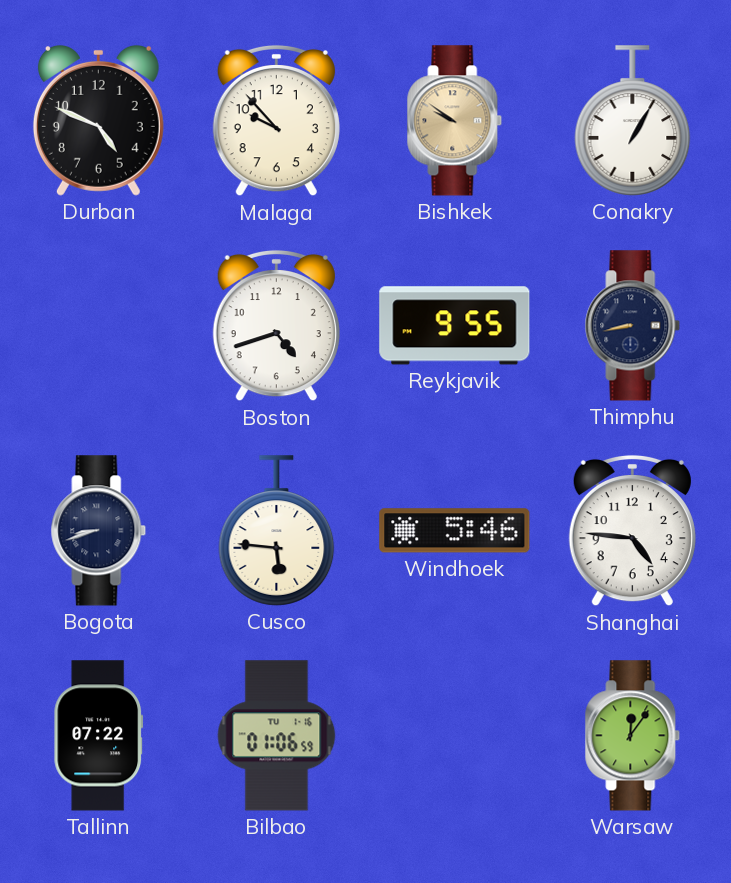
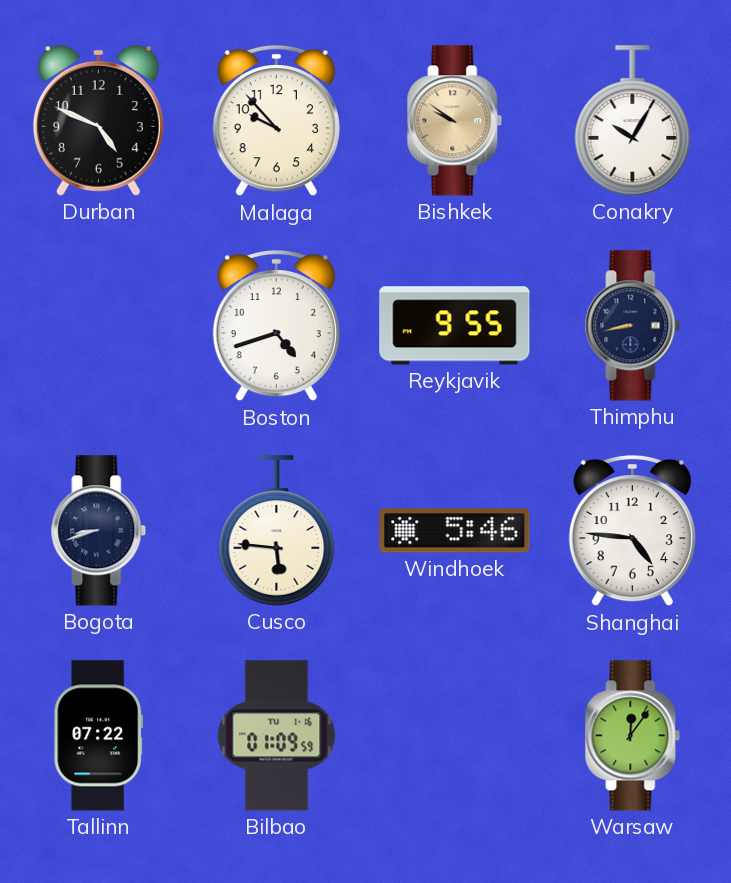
Conakry: 1:05 -> 10:05
Bilbao: 01:06 -> 01:09
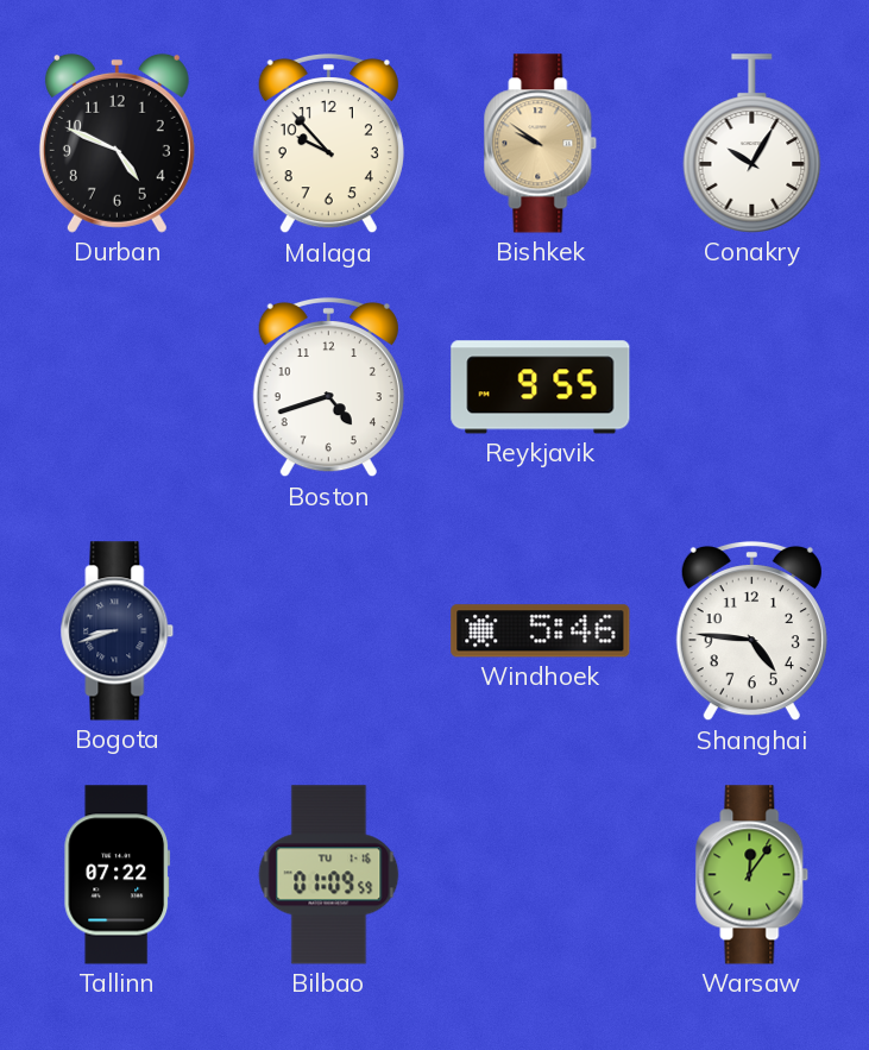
Thimphu: 8:43 -> none
Cusco: 5:46 -> none
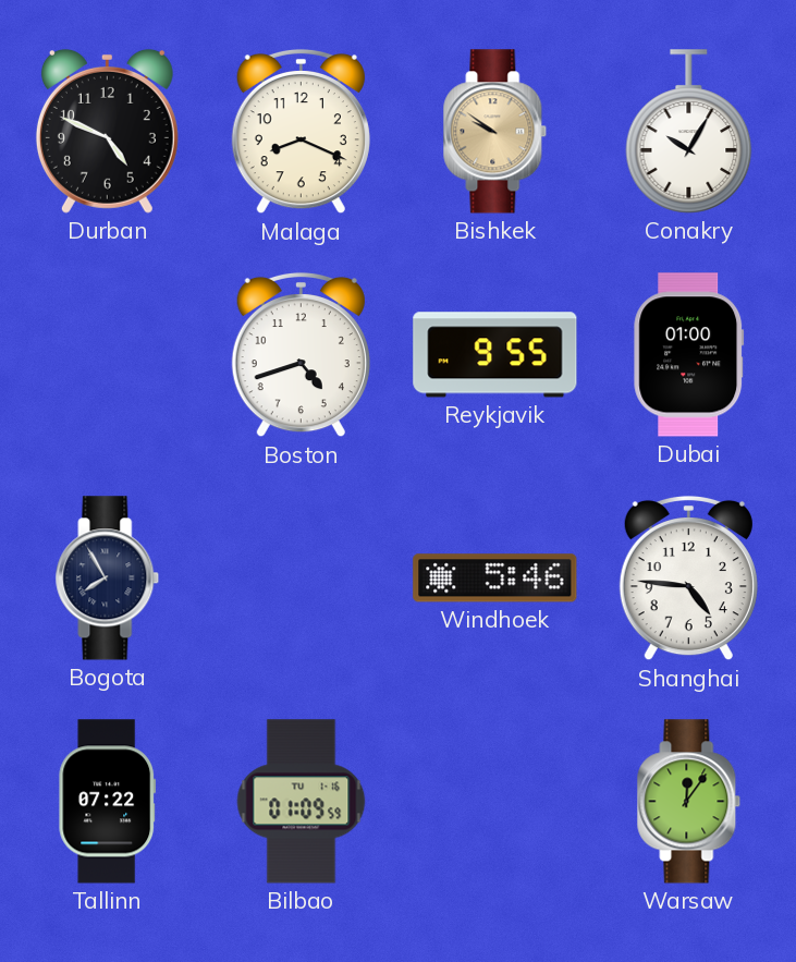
Malaga: 9:53 -> 8:19
Dubai: none -> 01:00
Bogota: 8:42 -> 7:55
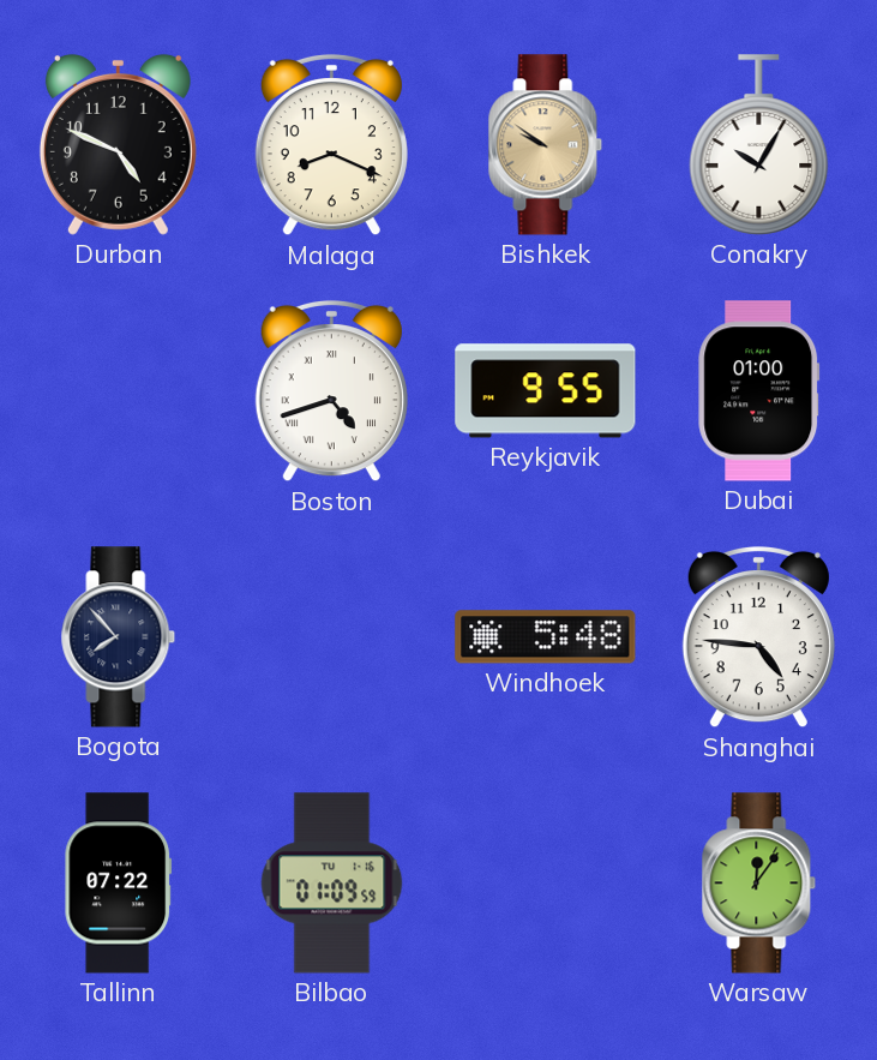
Boston numerals: Arabic -> Roman
Bogota: 7:55 -> 7:53
Windhoek: 5:46 -> 5:48
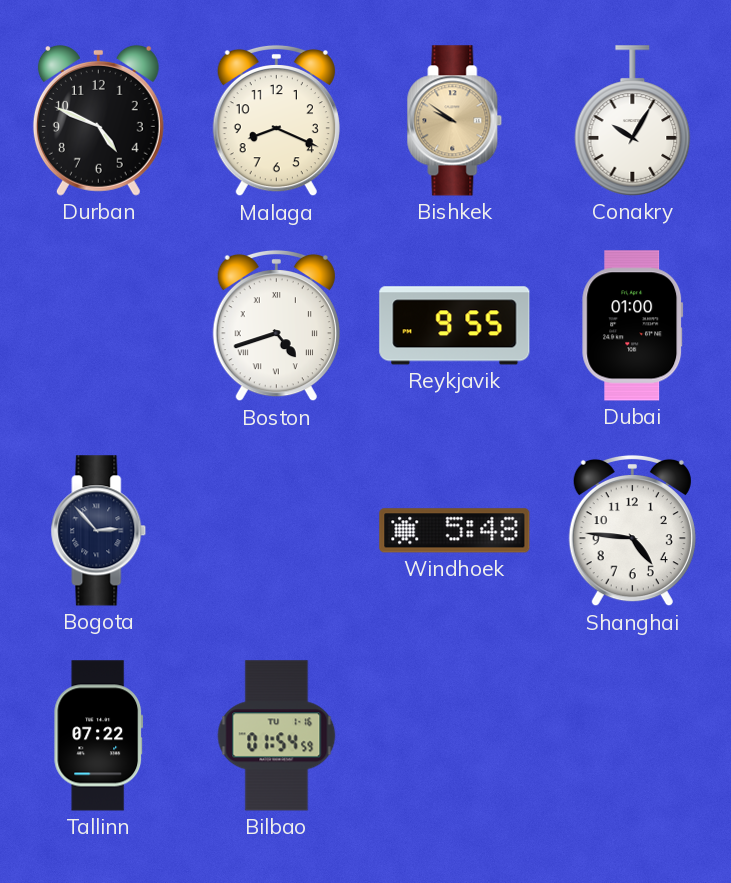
Bogota: 7:53 -> 2:53
Bilbao: 01:09 -> 01:54
Warsaw: 12:06 -> none
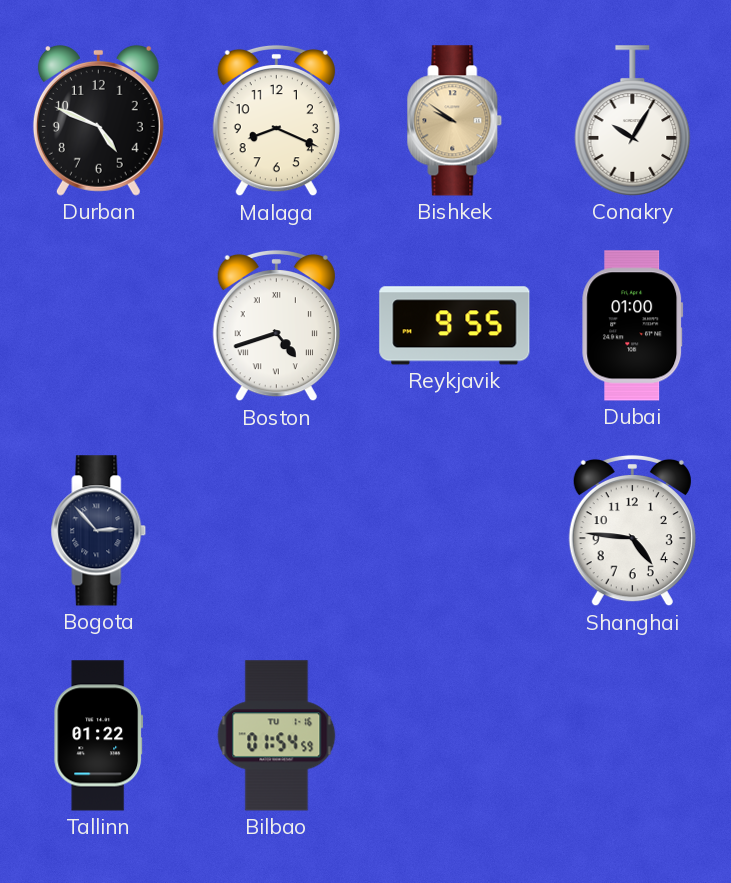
Windhoek: 5:48 -> none
Tallinn: 07:22 -> 01:22
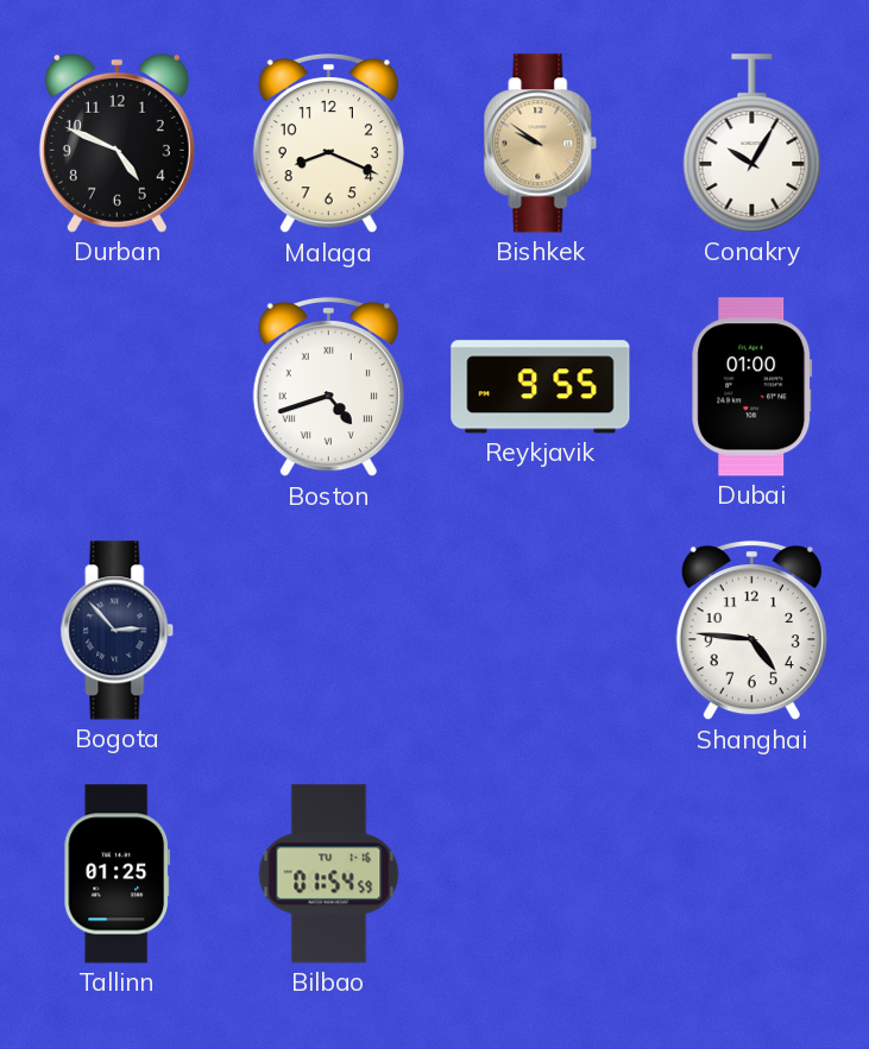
Tallinn: 01:22 -> 01:25
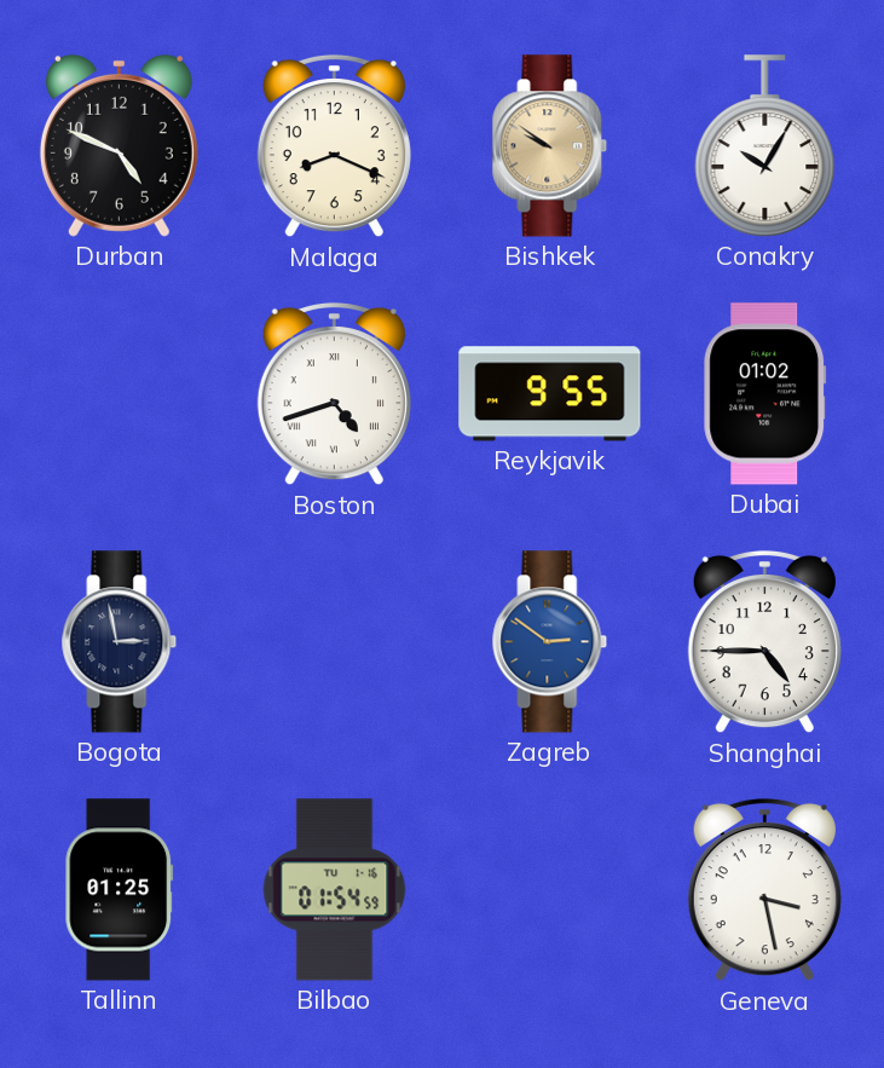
Dubai: 01:00 -> 01:02
Bogota: 2:53 -> 2:58
Zagreb: none -> 2:51
Shanghai: 4:46 -> 4:45
Geneva: none -> 3:28
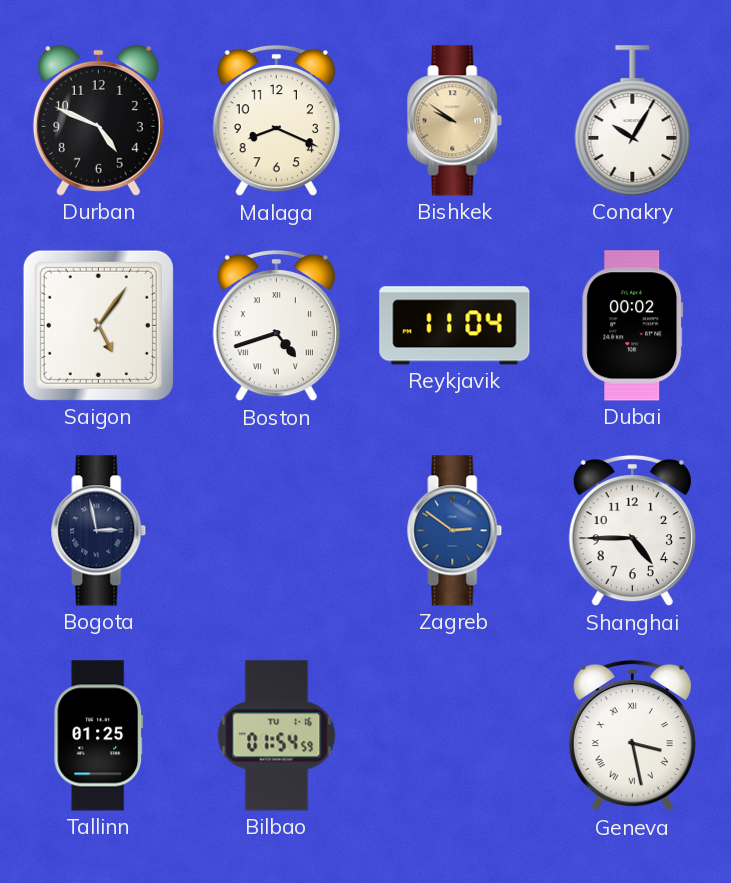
Saigon: none -> 5:06
Reykjavik: 9:55 -> 11:04
Dubai: 01:02 -> 00:02
Geneva numerals: Arabic -> Roman
